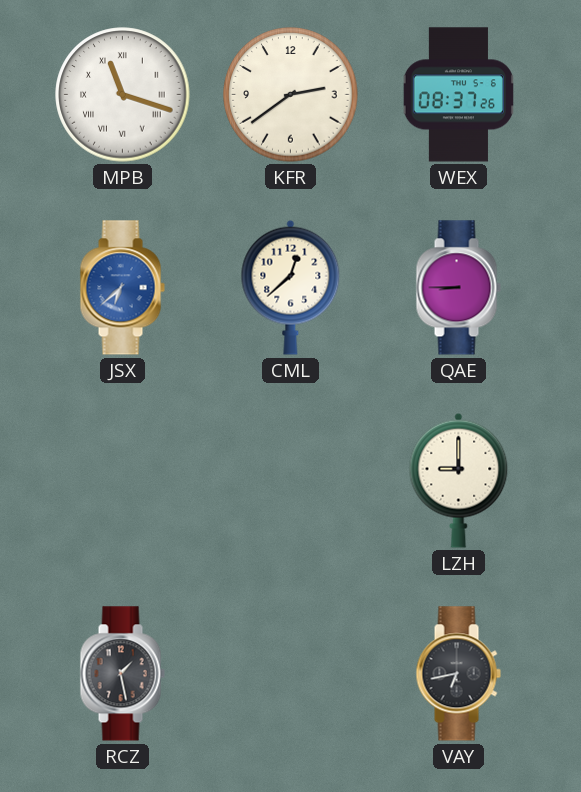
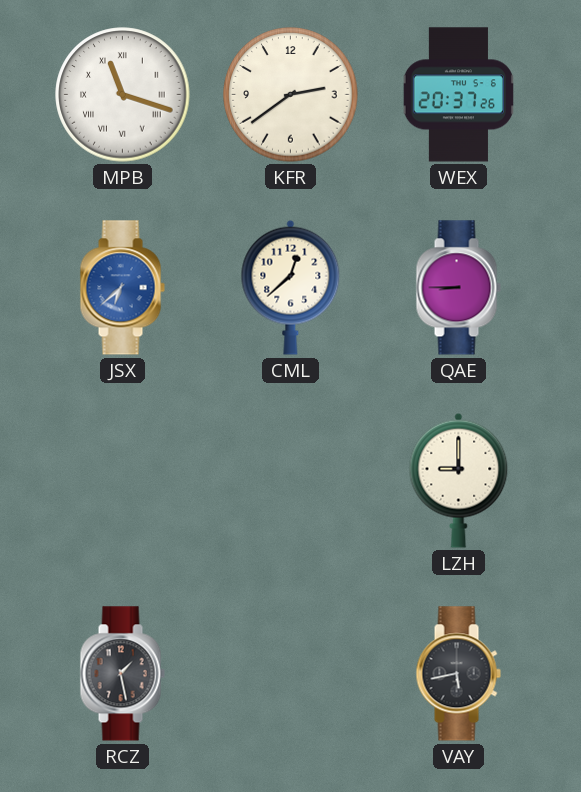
WEX: 08:37 -> 20:37
VAY: 6:43 -> 5:43
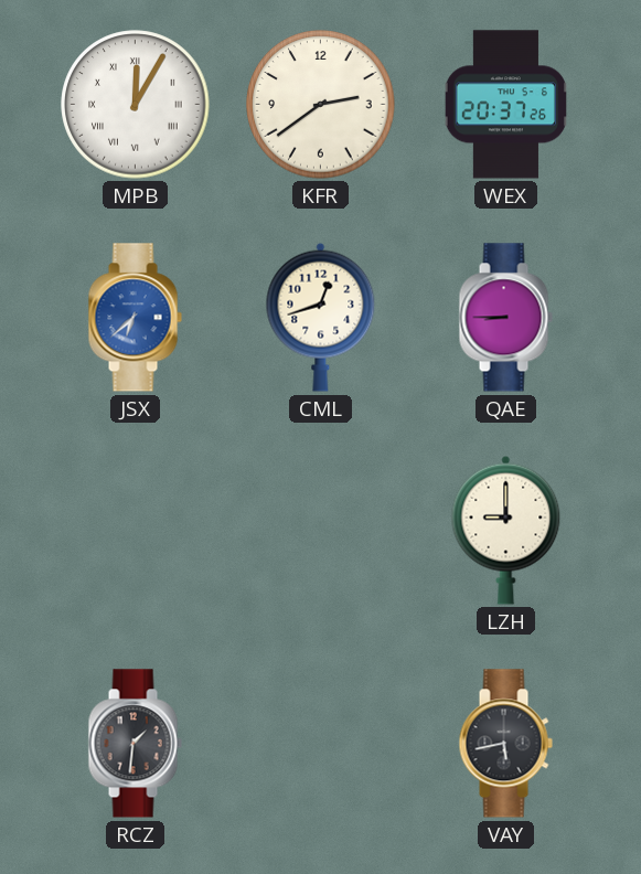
MPB: 11:18 -> 12:05
CML: 12:38 -> 12:42
RCZ: 1:28 -> 1:31
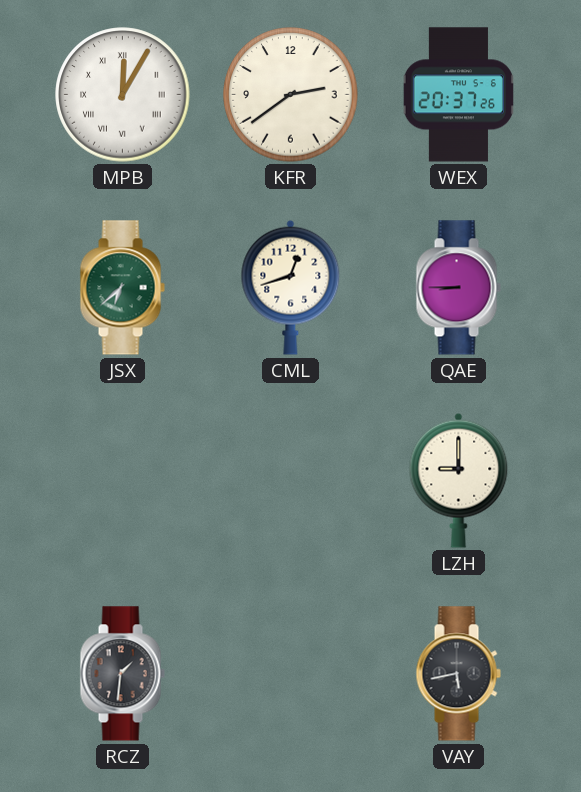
JSX dial: blue -> green
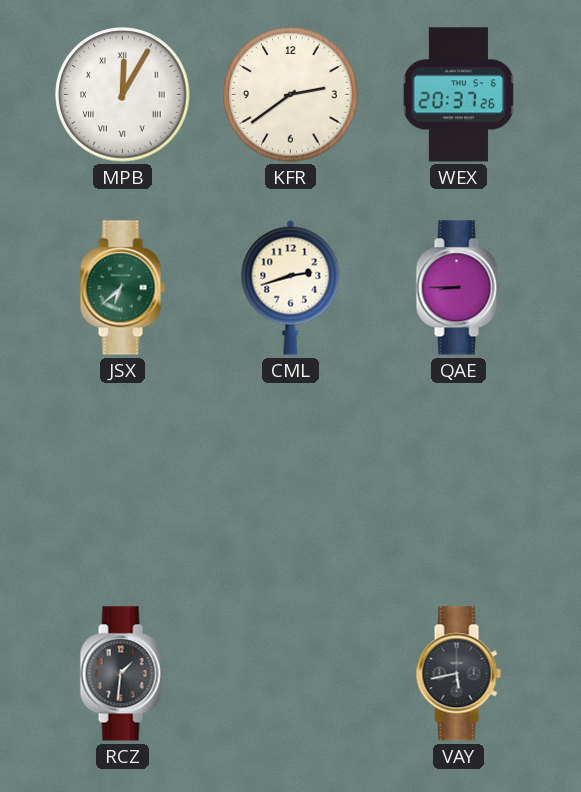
CML: 12:42 -> 2:42
LZH: 9:00 -> none
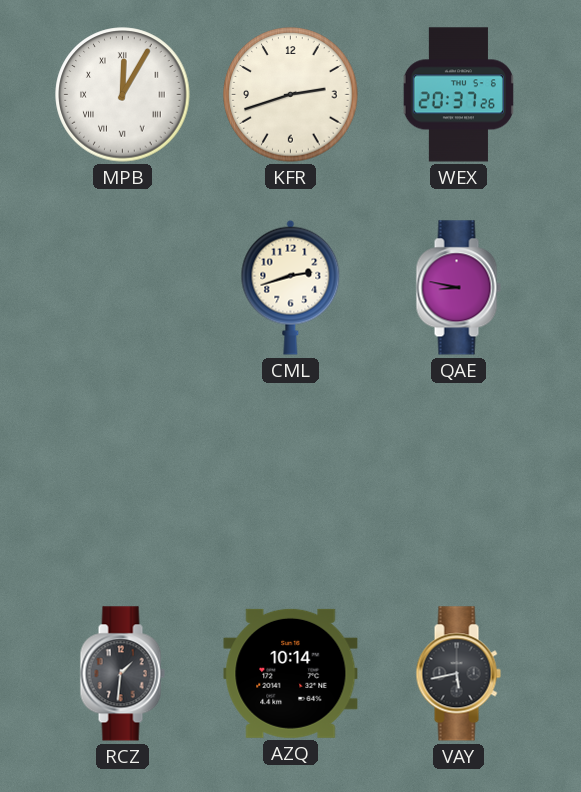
KFR: 2:39 -> 2:42
JSX: 6:38 -> none
QAE: 8:45 -> 8:47
AZQ: none -> 10:14
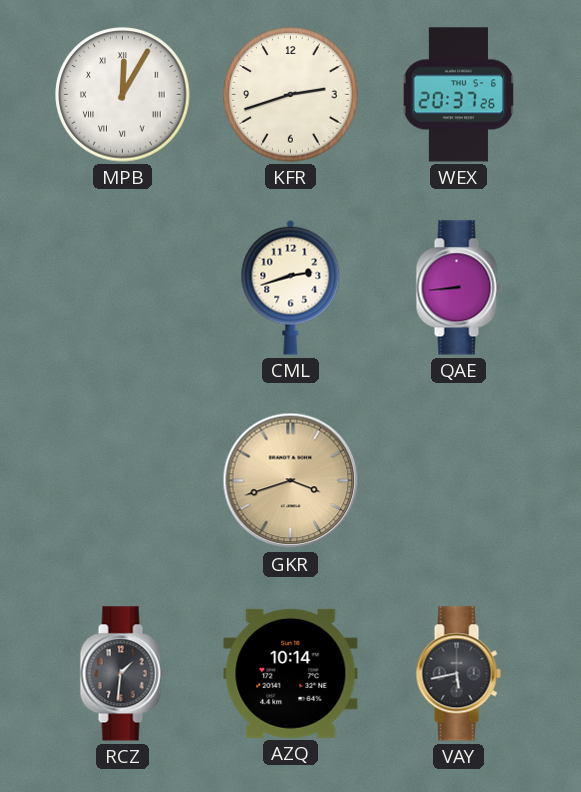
QAE: 8:47 -> 8:44
GKR: none -> 3:42
